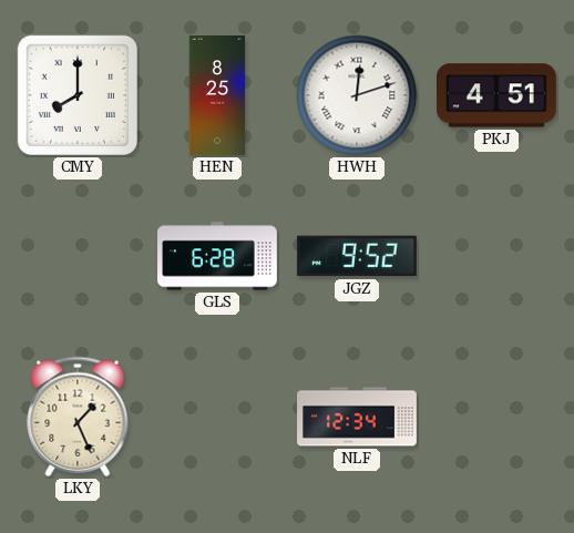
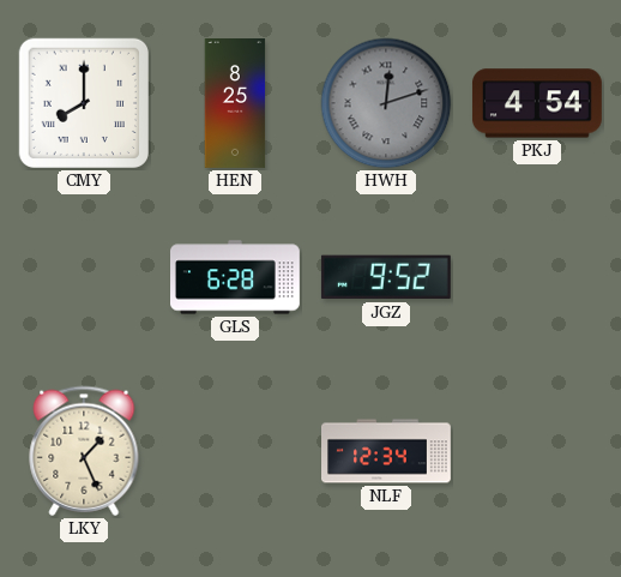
HWH dial: white -> grey
PKJ: 4:51 -> 4:54
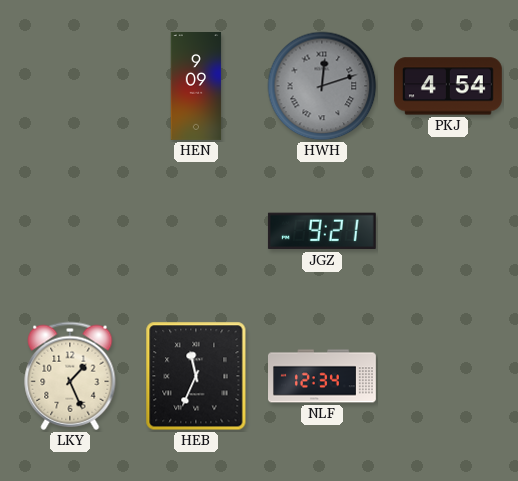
CMY: 8:00 -> none
HEN: 8:25 -> 9:09
GLS: 6:28 -> none
JGZ: 9:52 -> 9:21
HEB: none -> 11:34
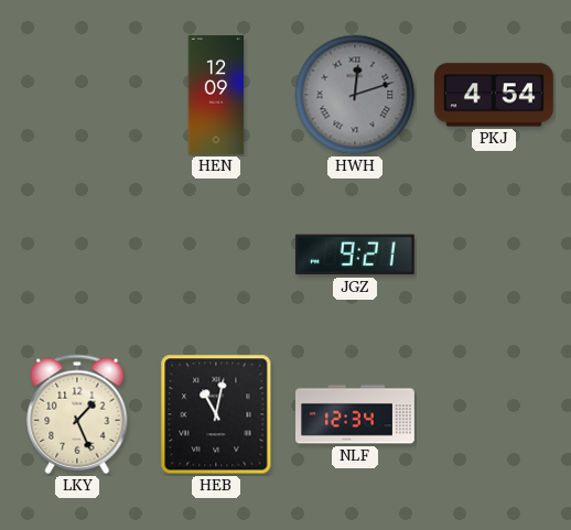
HEN: 9:09 -> 12:09
HEB: 11:34 -> 11:02
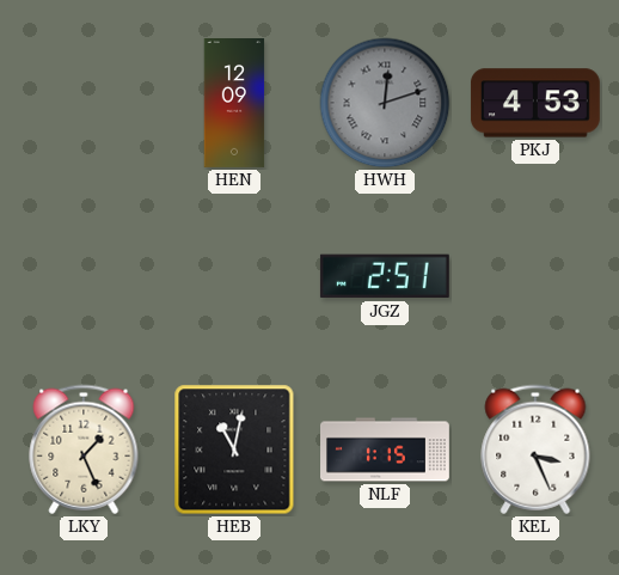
PKJ: 4:54 -> 4:53
JGZ: 9:21 -> 2:51
NLF: 12:34 -> 1:15
KEL: none -> 3:26
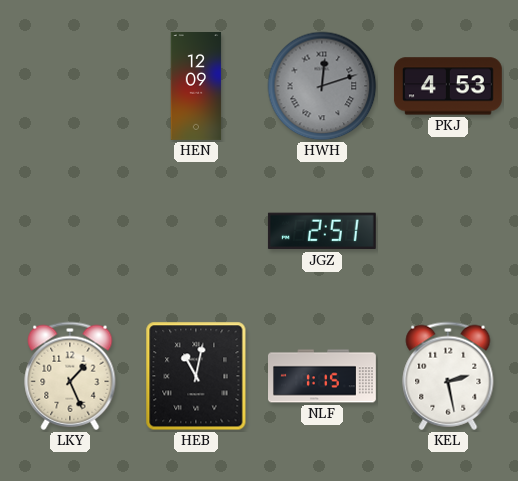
KEL: 3:26 -> 2:28
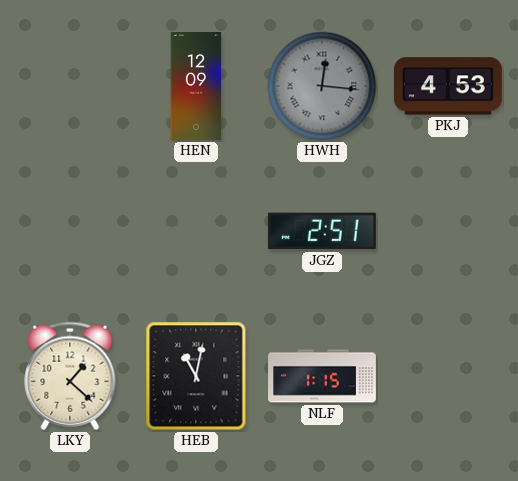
HWH: 12:12 -> 12:16
LKY: 1:26 -> 1:22
KEL: 2:28 -> none
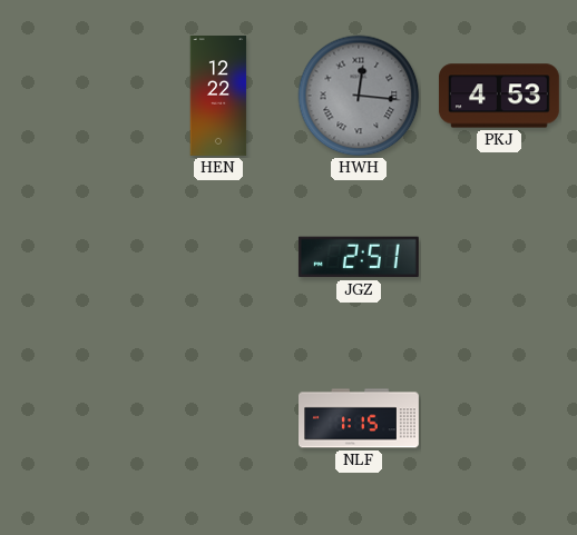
HEN: 12:09 -> 12:22
LKY: 1:22 -> none
HEB: 11:02 -> none
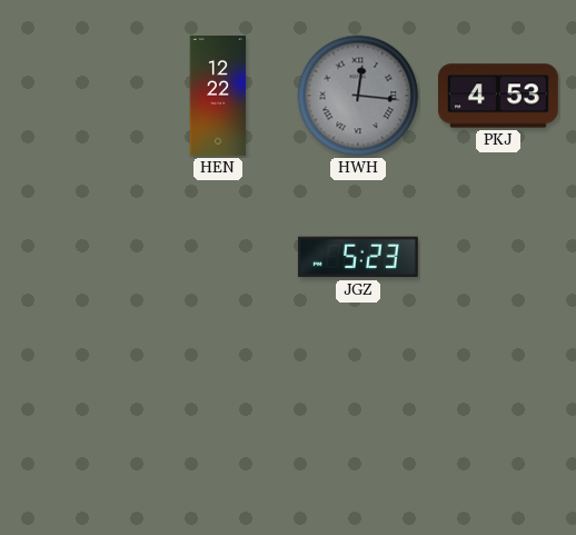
JGZ: 2:51 -> 5:23
NLF: 1:15 -> none
